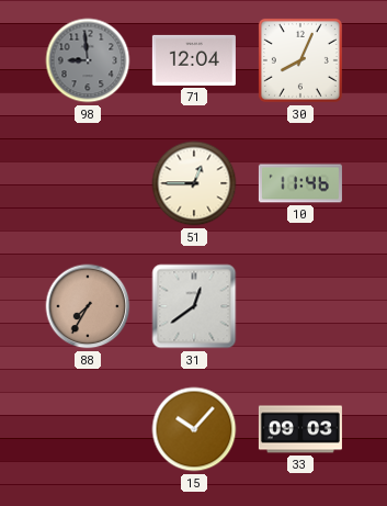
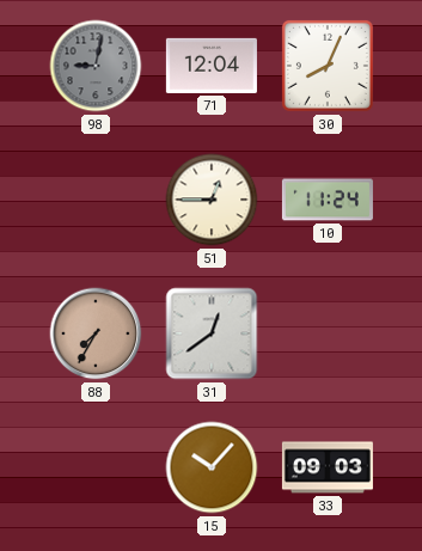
98: 8:59 -> 9:02
10: 11:46 -> 11:24
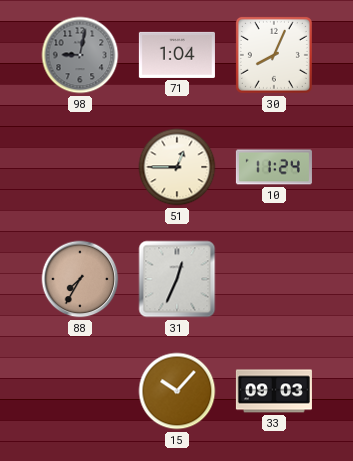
71: 12:04 -> 1:04
31: 12:39 -> 12:34
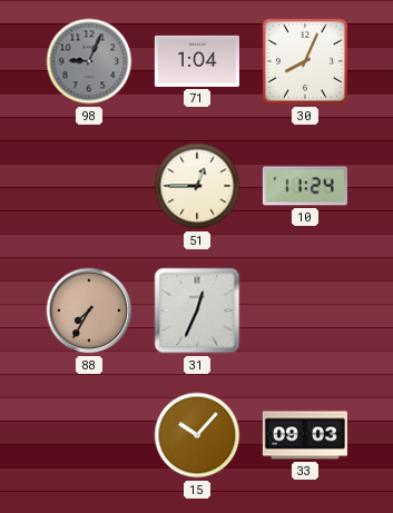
98: 9:02 -> 9:04
